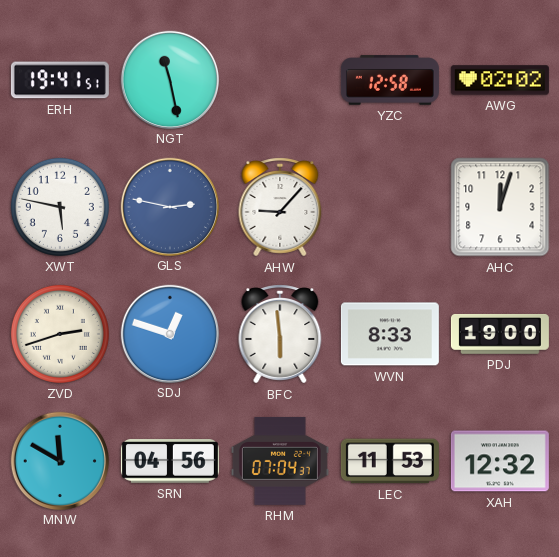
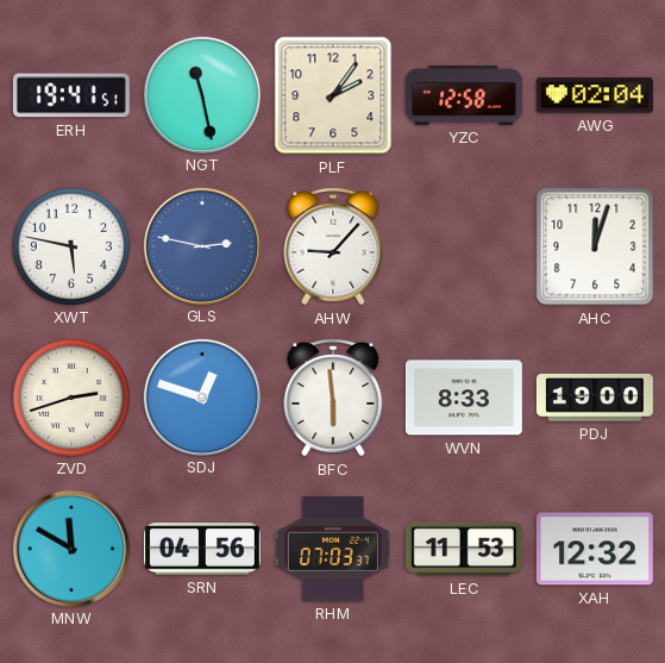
PLF: none -> 2:06
AWG: 02:02 -> 02:04
RHM: 07:04 -> 07:03
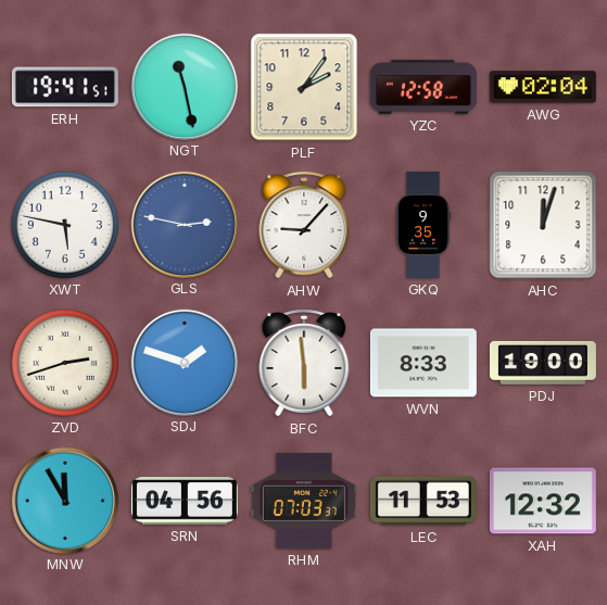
GKQ: none -> 9:35
SDJ: 12:48 -> 1:48
MNW: 11:50 -> 11:55
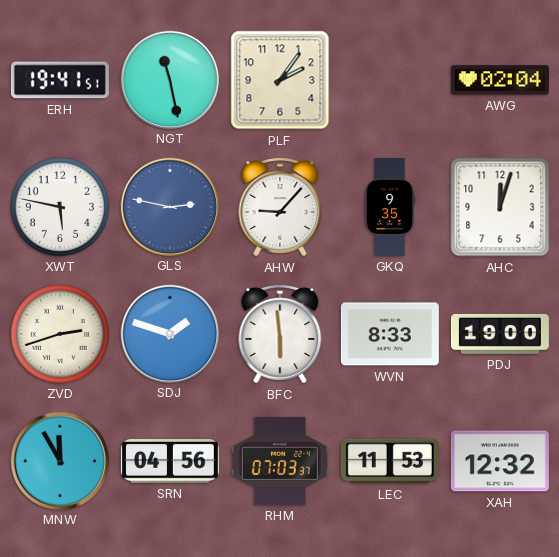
YZC: 12:58 -> none
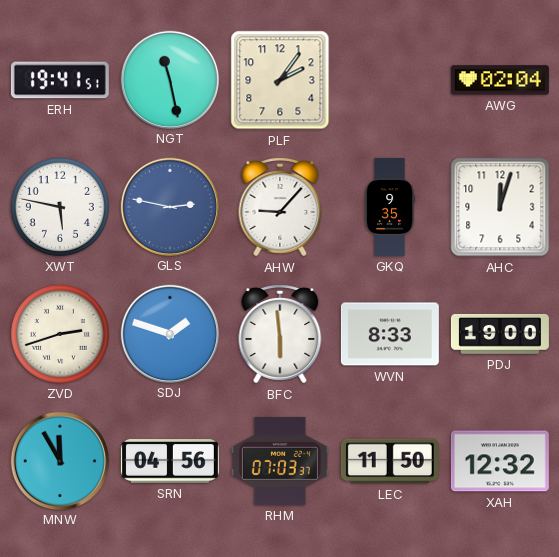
LEC: 11:53 -> 11:50
